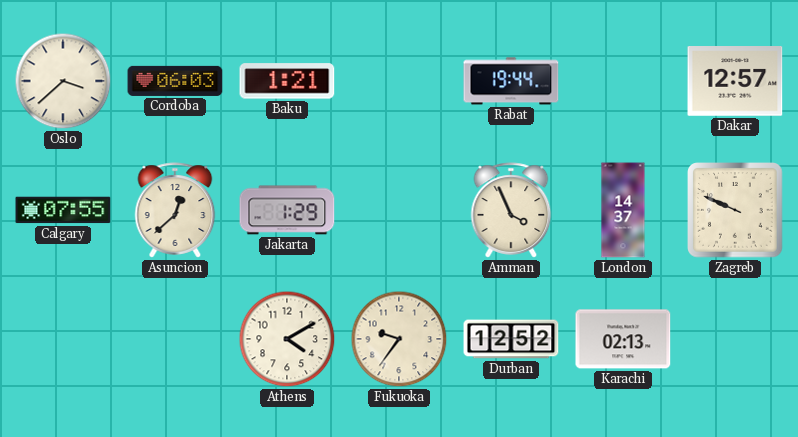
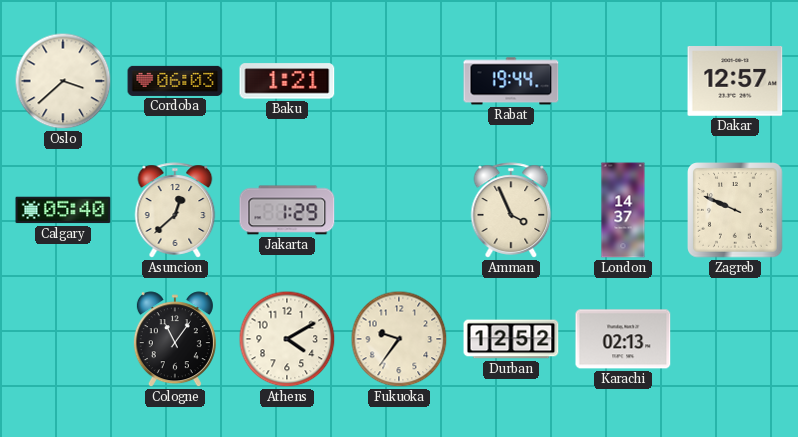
Calgary: 07:55 -> 05:40
Cologne: none -> 11:06
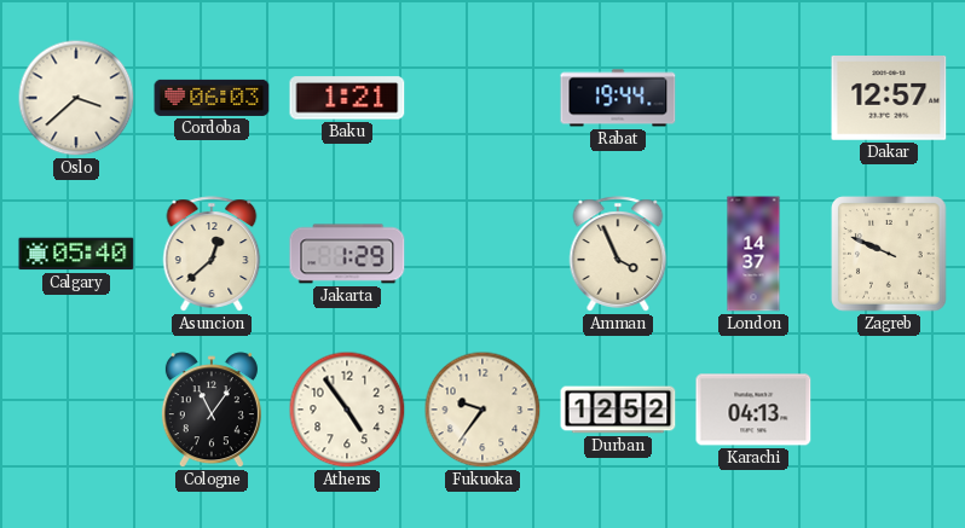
Athens: 4:10 -> 4:54
Karachi: 02:13 -> 04:13
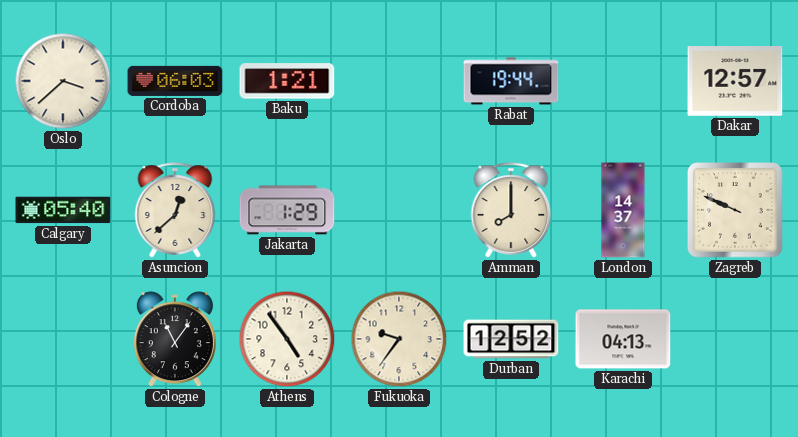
Amman: 3:56 -> 8:00
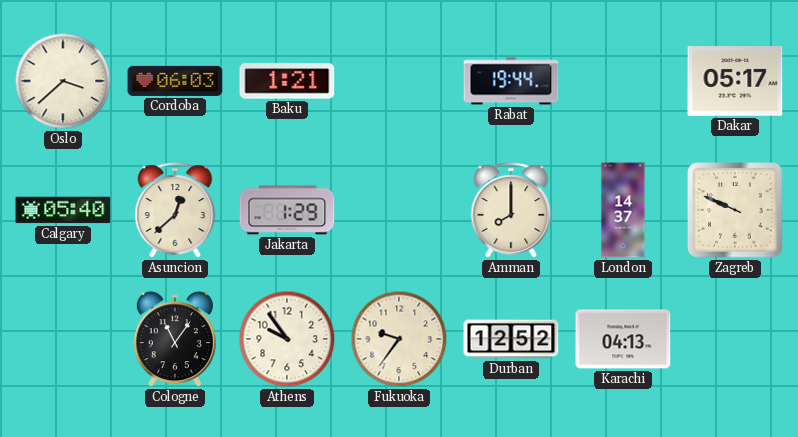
Dakar: 12:57 -> 05:17
Athens: 4:54 -> 9:54
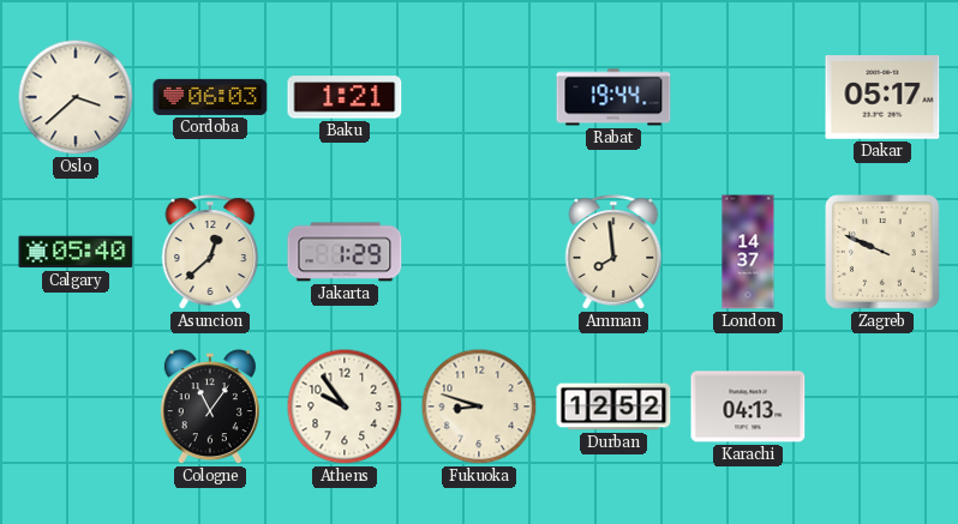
Amman: 8:00 -> 7:59
Fukuoka: 9:36 -> 8:48
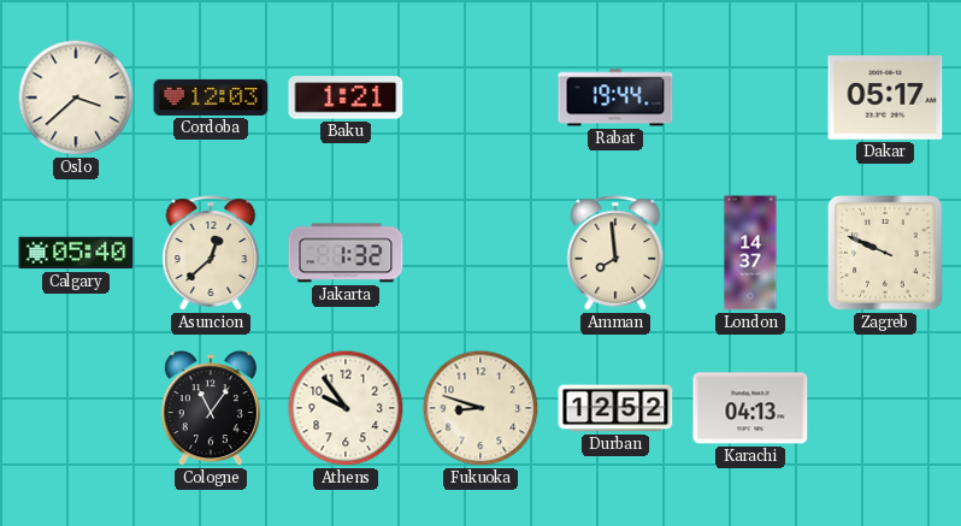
Cordoba: 06:03 -> 12:03
Jakarta: 1:29 -> 1:32
